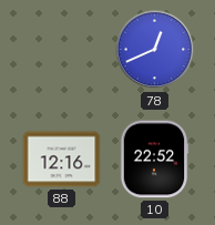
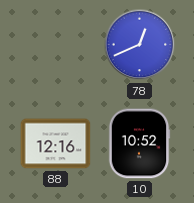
10: 22:52 -> 10:52
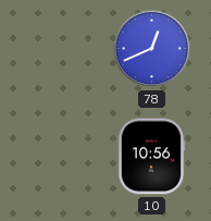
88: 12:16 -> none
10: 10:52 -> 10:56
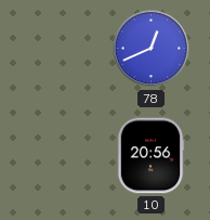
10: 10:56 -> 20:56
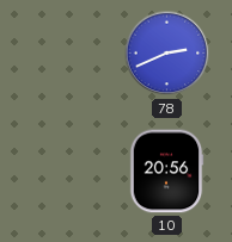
78: 12:41 -> 2:41
